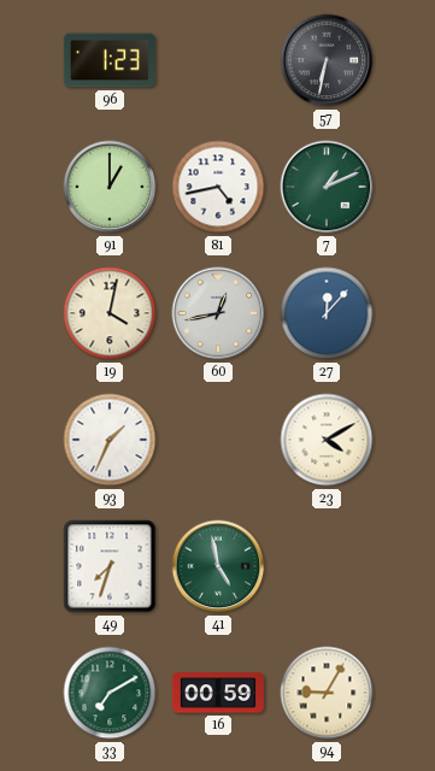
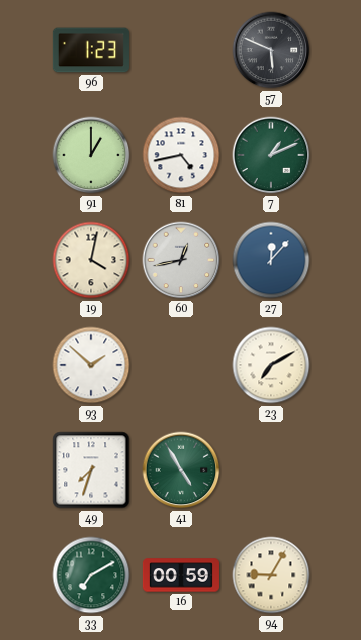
57: 6:32 -> 5:49
93: 1:34 -> 1:52
23: 4:10 -> 7:10
41: 4:58 -> 4:55
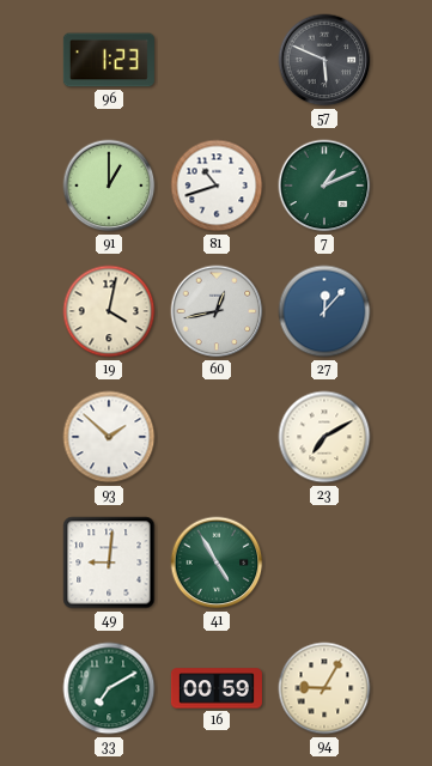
81: 4:43 -> 10:42
49: 7:33 -> 9:01
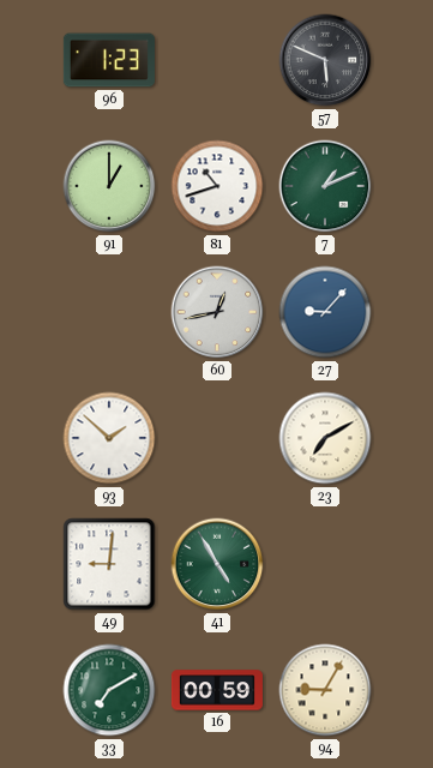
19: 4:02 -> none
27: 12:07 -> 9:07
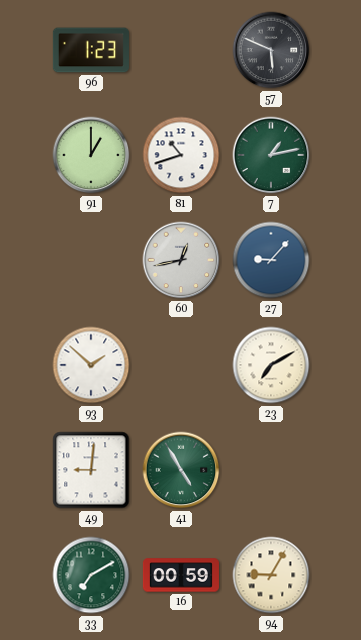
7: 1:11 -> 1:13
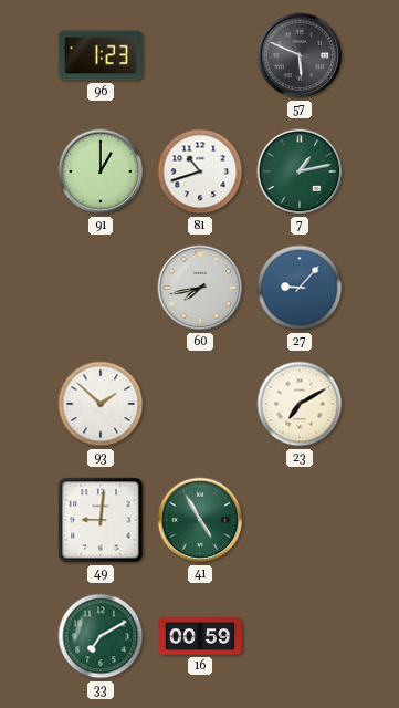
60: 12:43 -> 7:43
94: 9:05 -> none
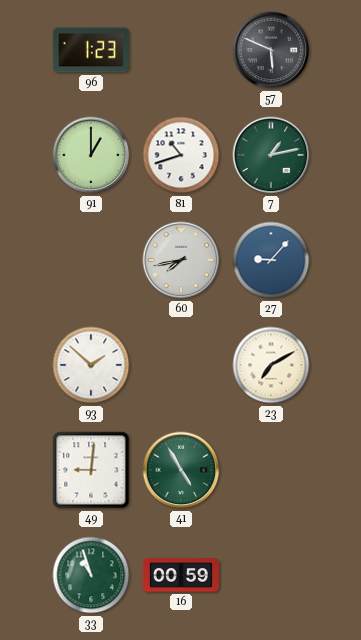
33: 7:10 -> 10:57
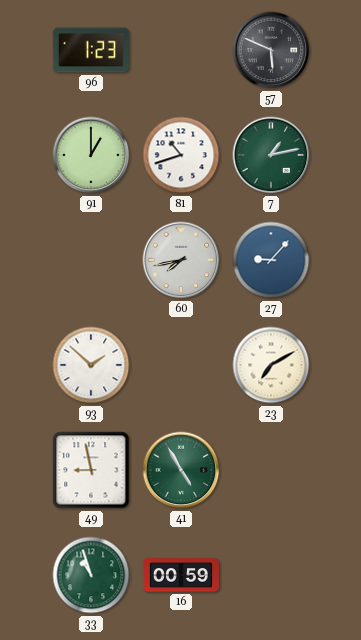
49: 9:01 -> 8:58
